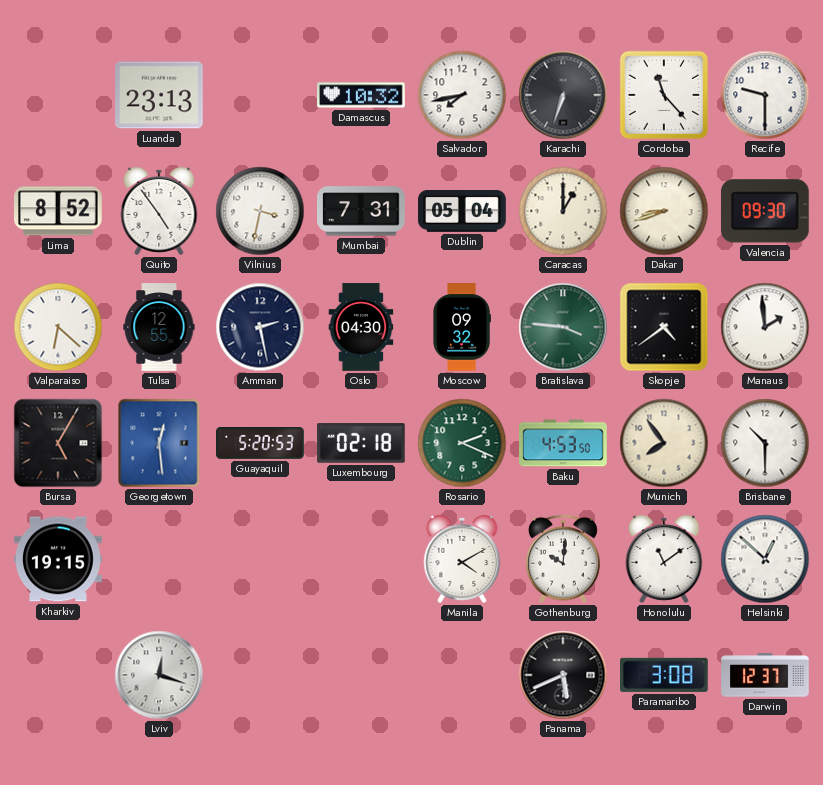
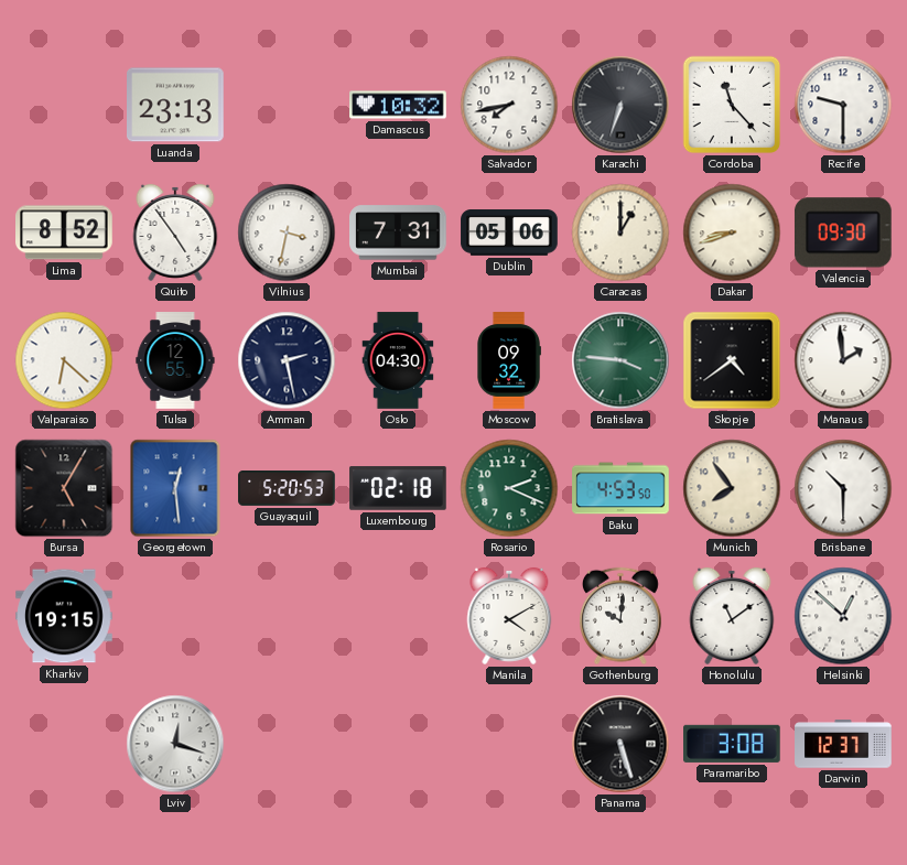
Dublin: 05:04 -> 05:06
Panama: 5:41 -> 5:27
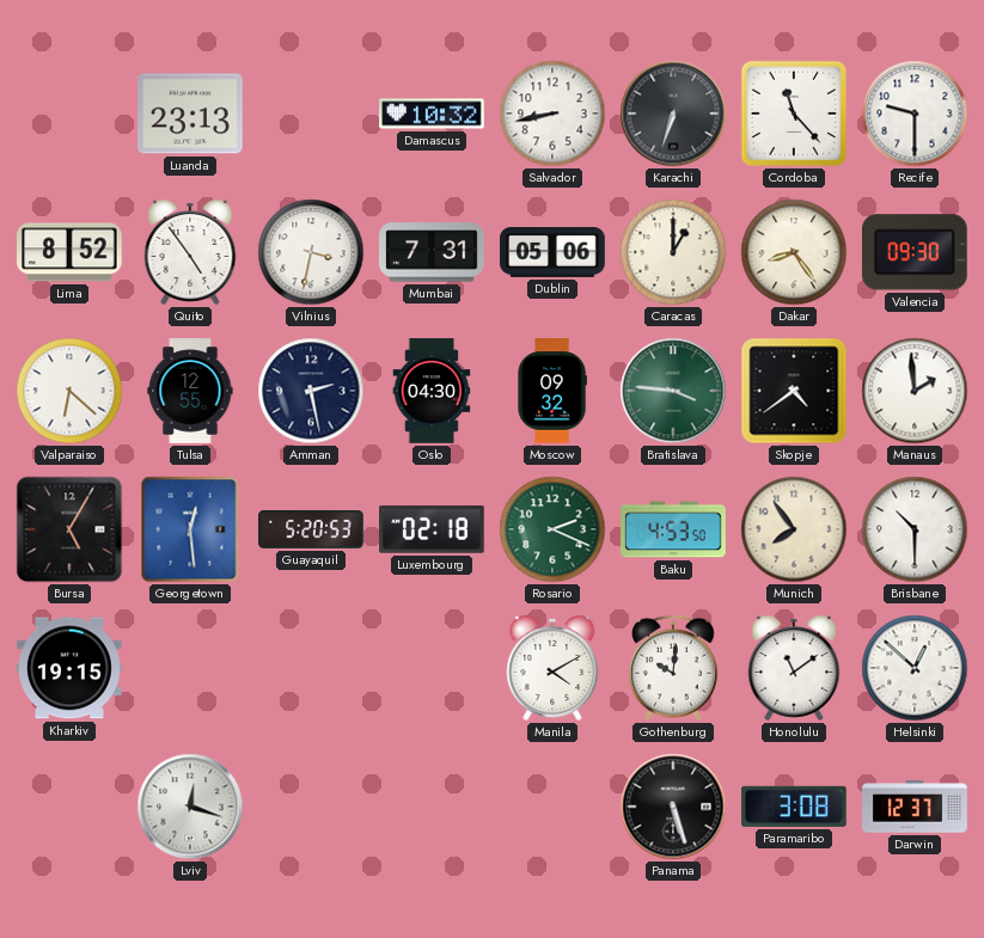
Salvador: 7:43 -> 8:43
Dakar: 8:42 -> 8:24
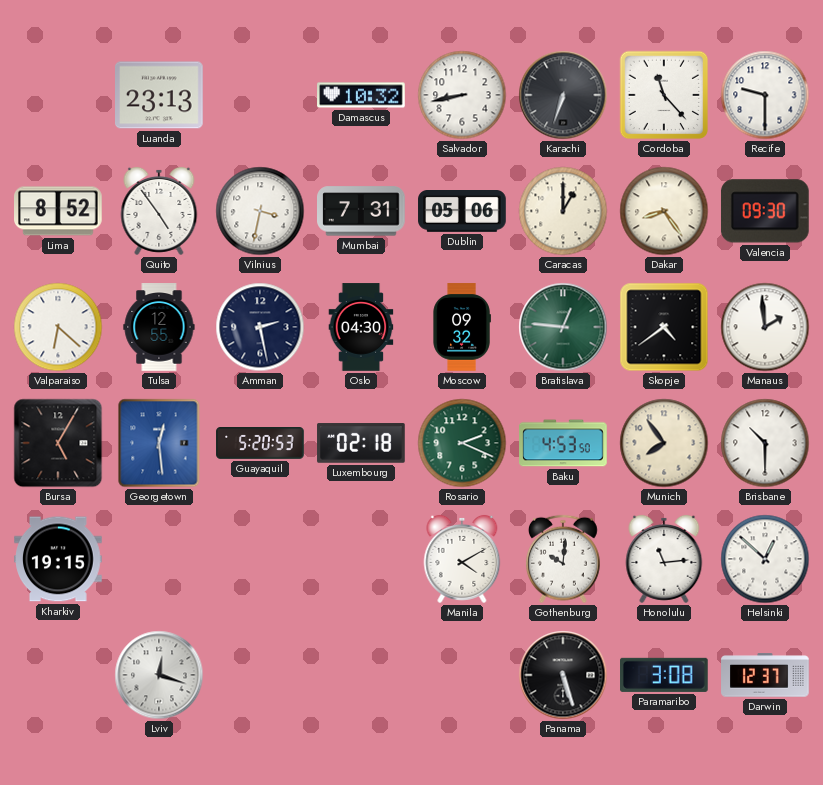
Bratislava: 3:46 -> 12:46
Honolulu: 11:09 -> 11:14
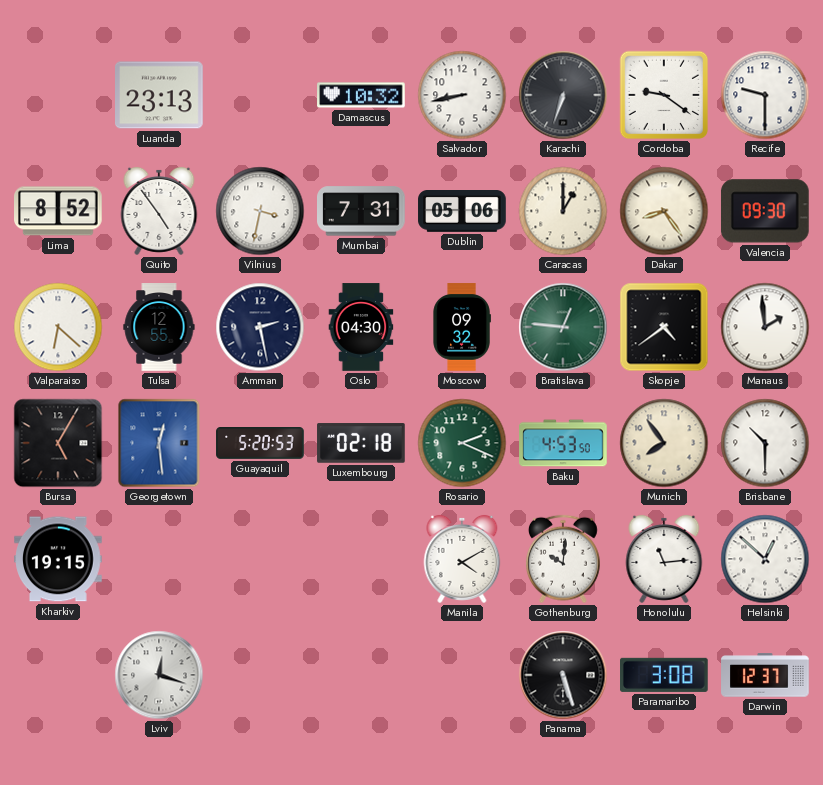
Cordoba: 11:23 -> 9:21
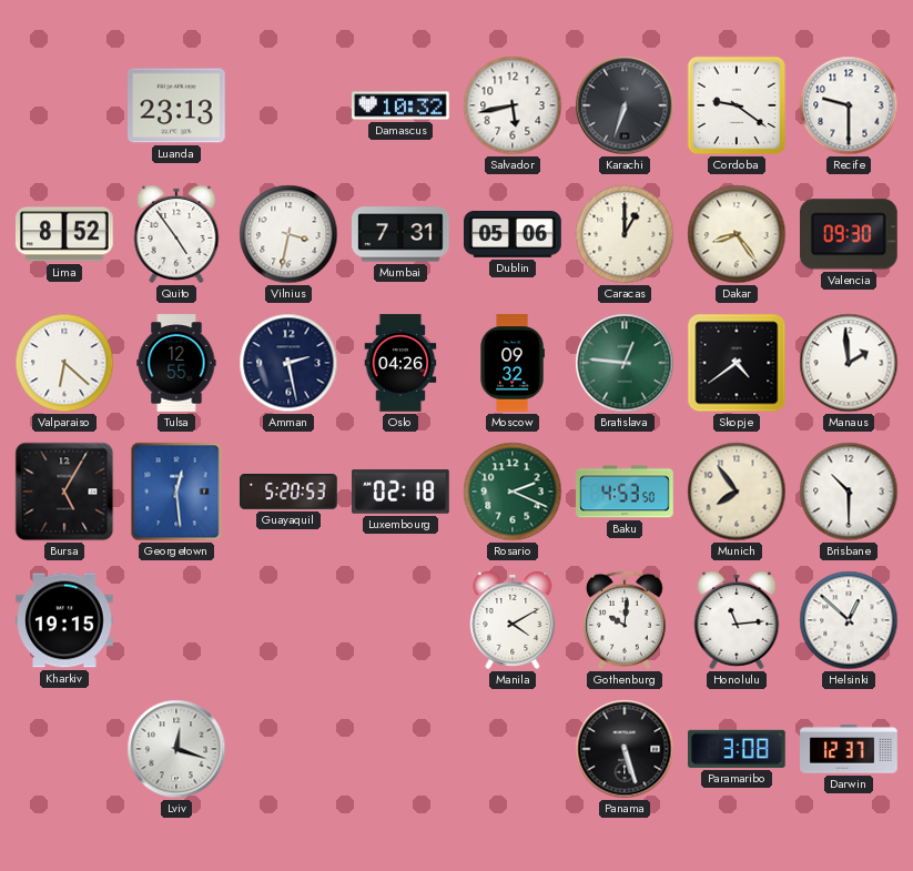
Salvador: 8:43 -> 5:43
Oslo: 04:30 -> 04:26
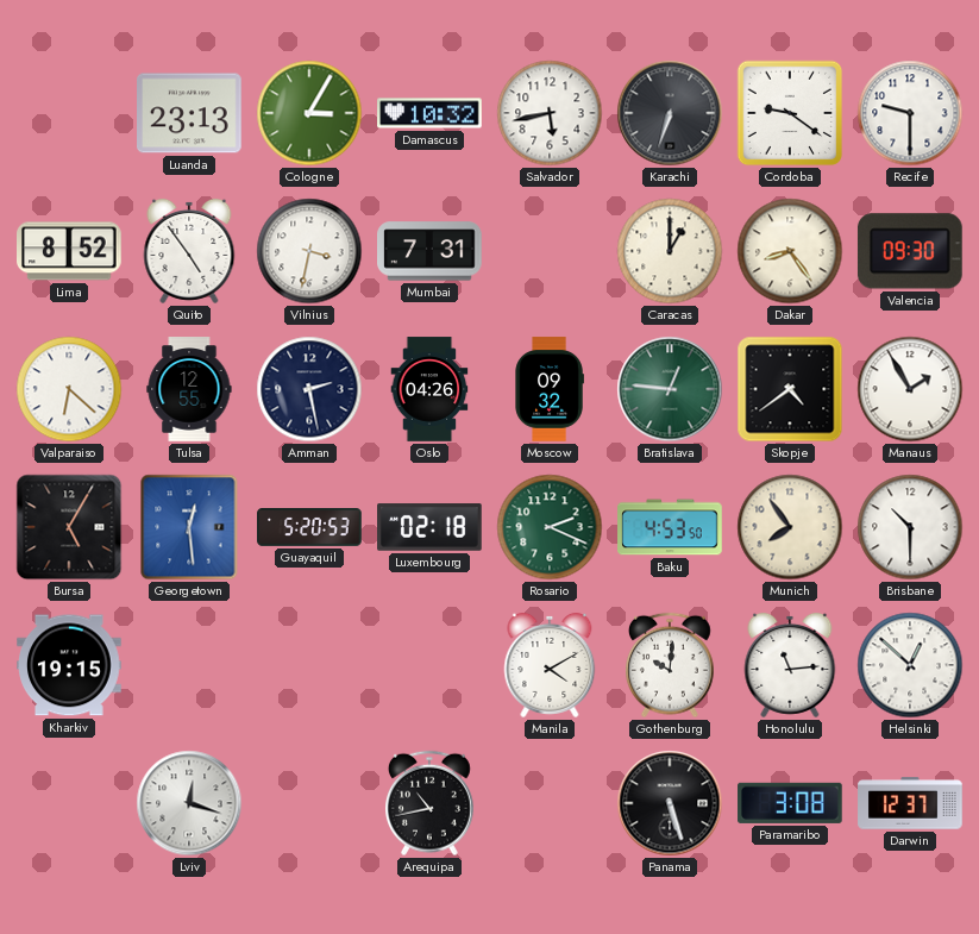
Cologne: none -> 3:05
Dublin: 05:06 -> none
Manaus: 1:59 -> 1:55
Arequipa: none -> 10:43
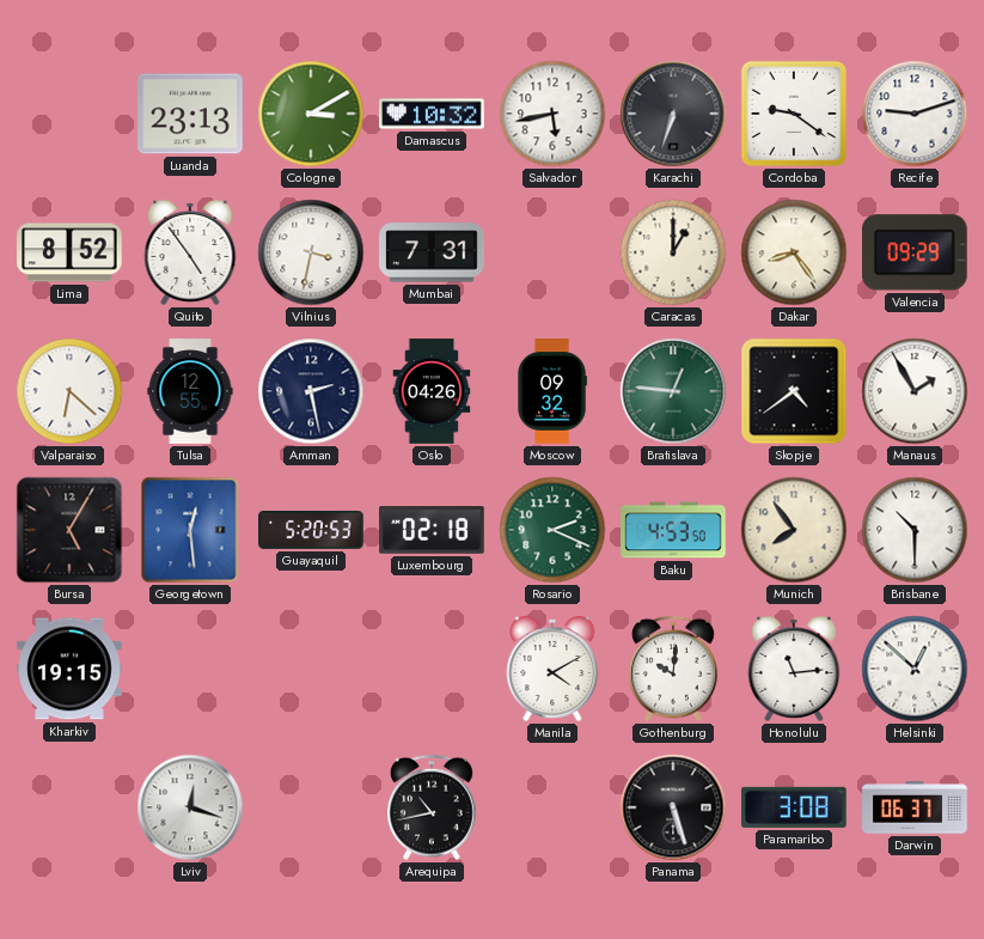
Cologne: 3:05 -> 3:10
Recife: 9:30 -> 9:12
Valencia: 09:30 -> 09:29
Darwin: 12:37 -> 06:37
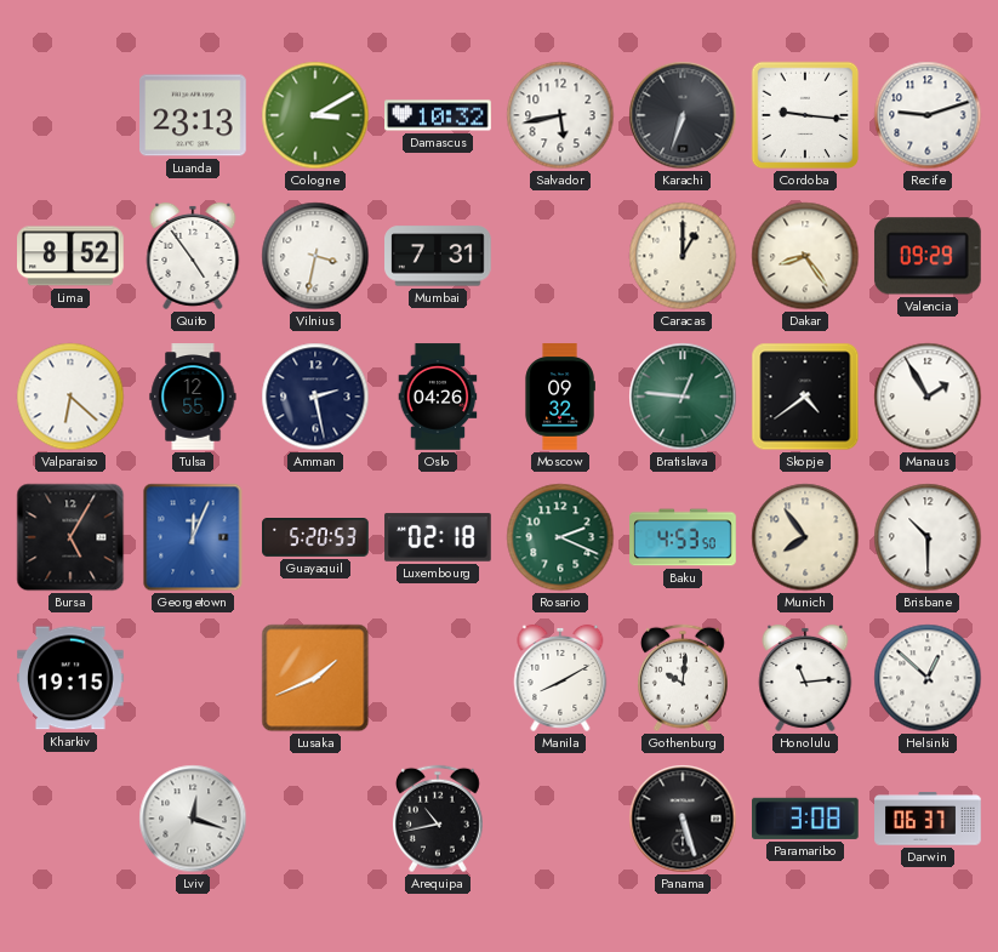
Cordoba: 9:21 -> 9:16
Georgetown: 12:29 -> 12:04
Lusaka: none -> 1:41
Manila: 4:10 -> 8:10
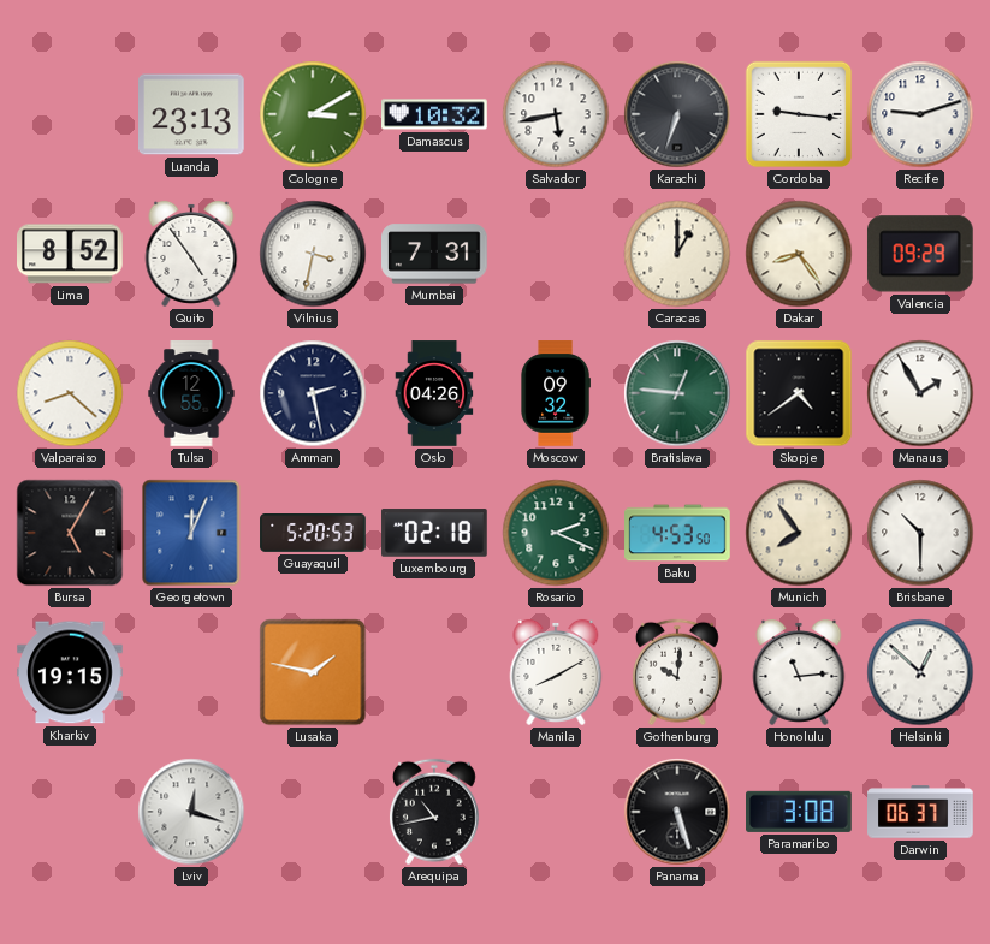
Valparaiso: 6:22 -> 8:22
Lusaka: 1:41 -> 1:47
